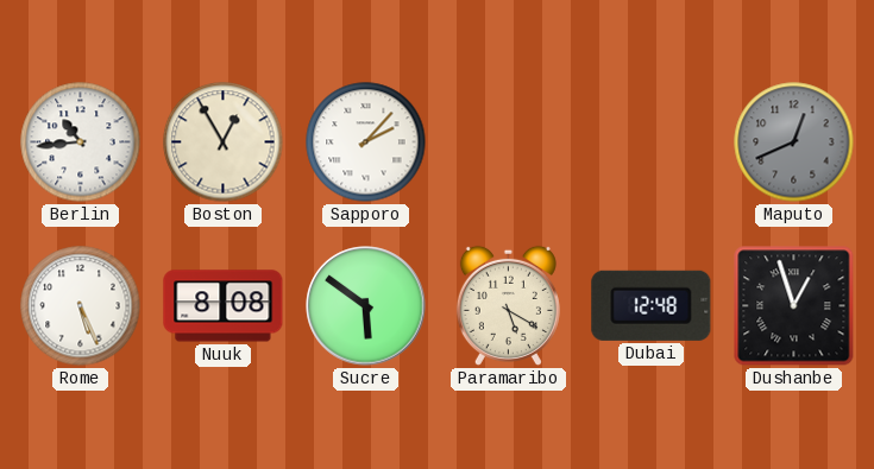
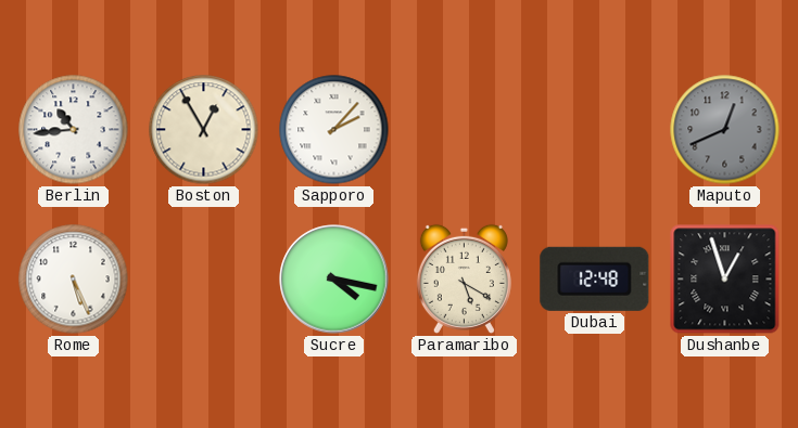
Nuuk: 8:08 -> none
Sucre: 5:51 -> 4:17
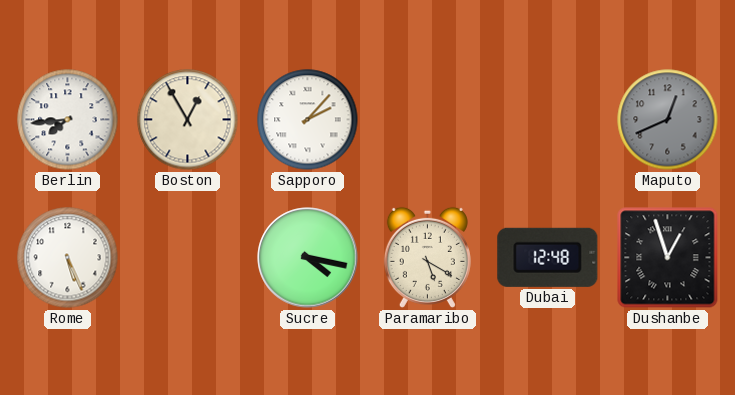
Berlin: 10:44 -> 7:44
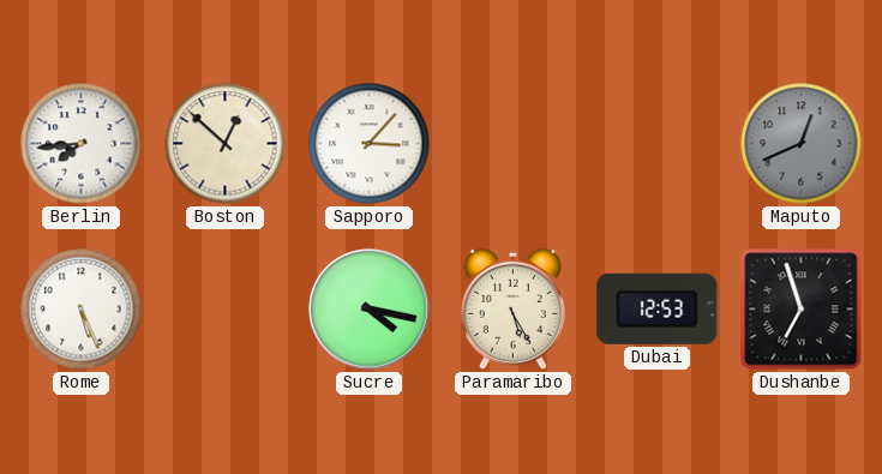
Boston: 12:55 -> 12:52
Sapporo: 2:07 -> 3:07
Paramaribo: 5:20 -> 5:25
Dubai: 12:48 -> 12:53
Dushanbe: 12:57 -> 6:57
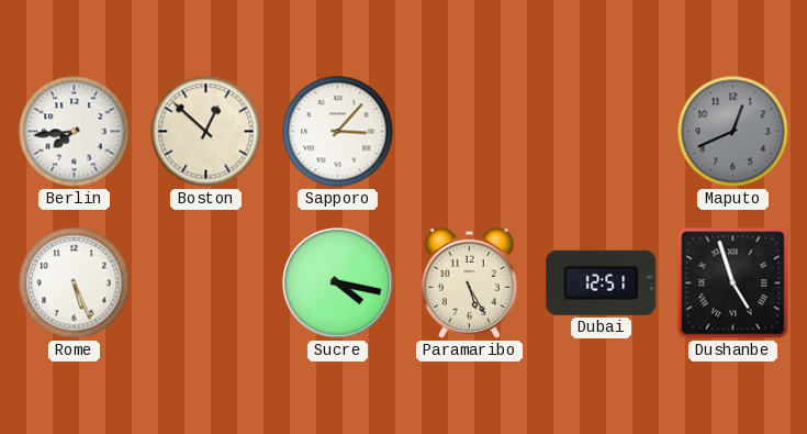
Dubai: 12:53 -> 12:51
Dushanbe: 6:57 -> 4:57
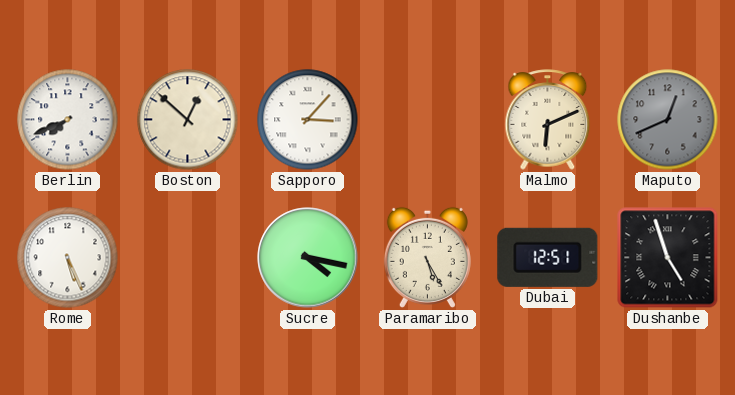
Berlin: 7:44 -> 7:41
Malmo: none -> 6:11
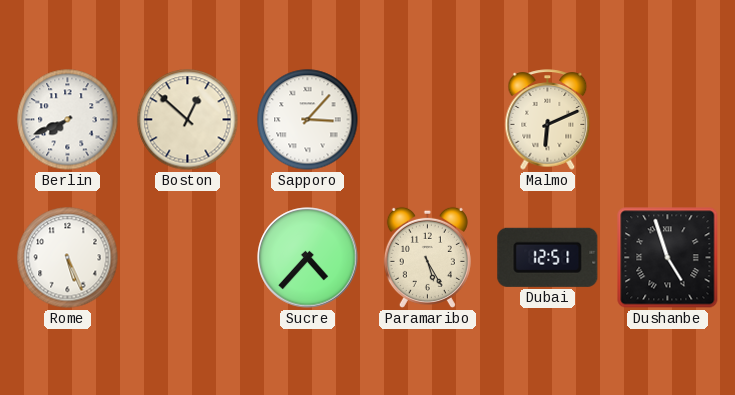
Maputo: 12:41 -> none
Sucre: 4:17 -> 4:37
